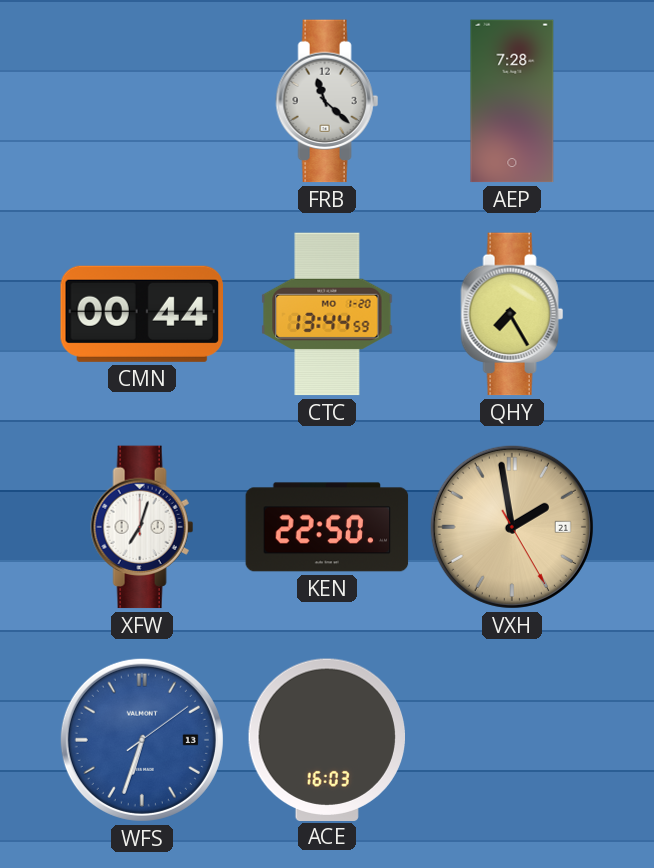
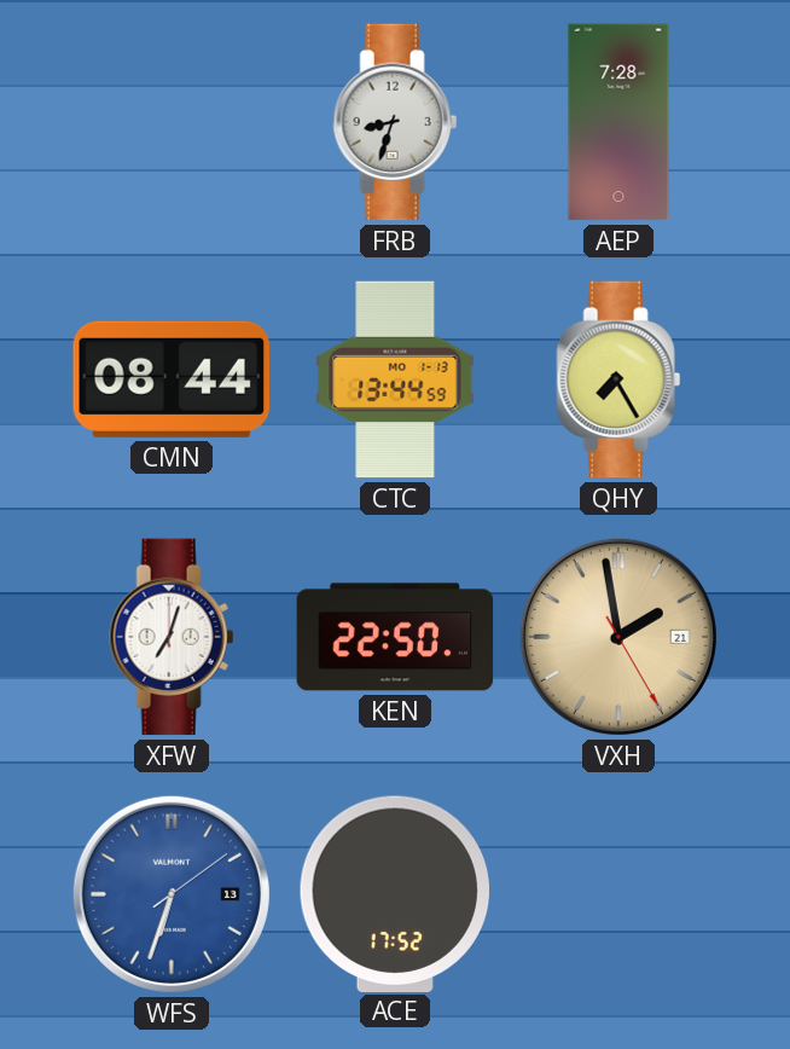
FRB: 11:22 -> 8:33
CMN: 00:44 -> 08:44
CTC date: MO 1-20 -> MO 1-13
ACE: 16:03 -> 17:52
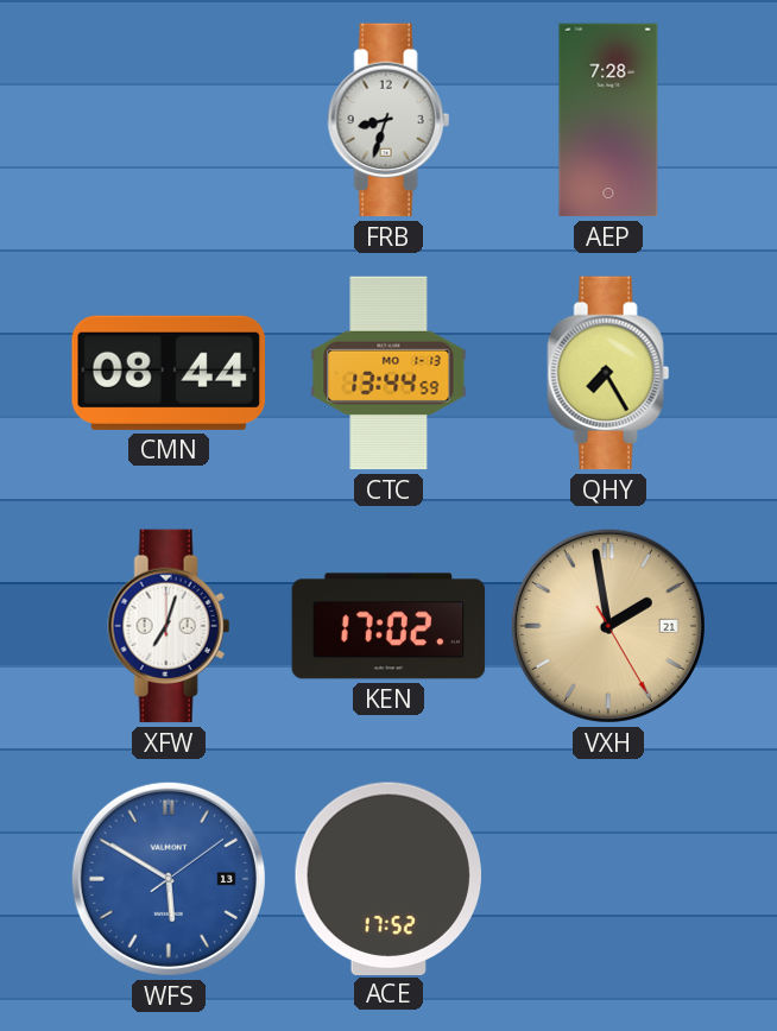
KEN: 22:50 -> 17:02
WFS: 6:33 -> 5:50
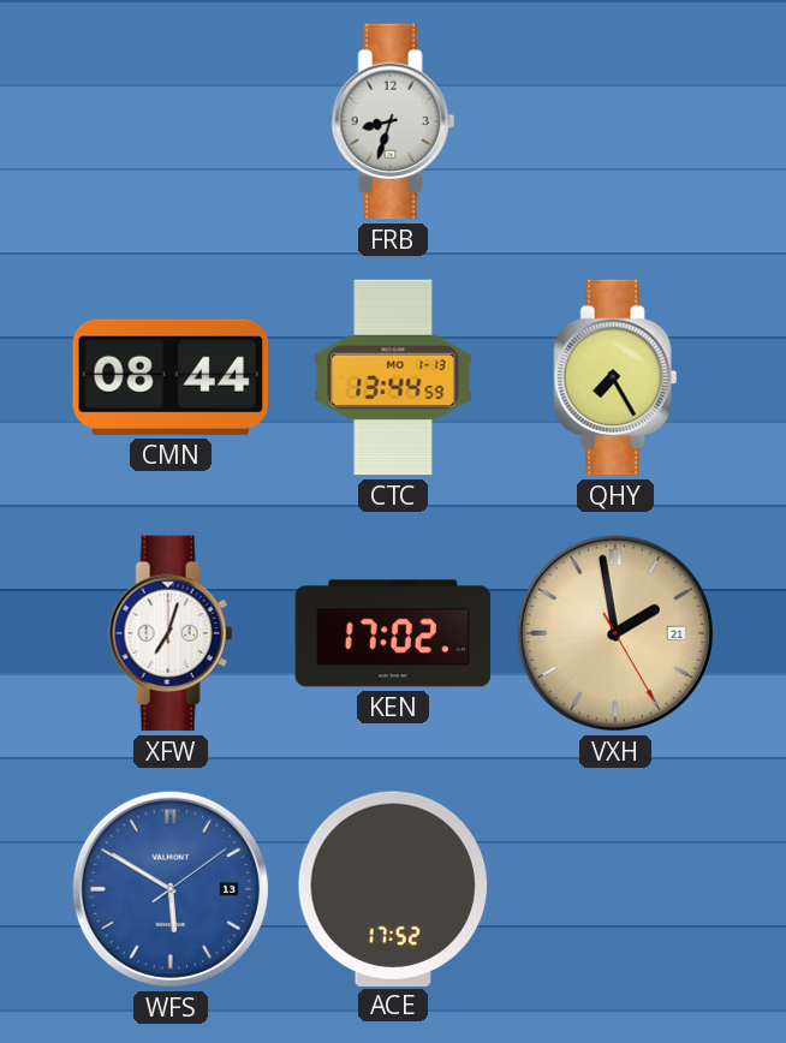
AEP: 7:28 -> none
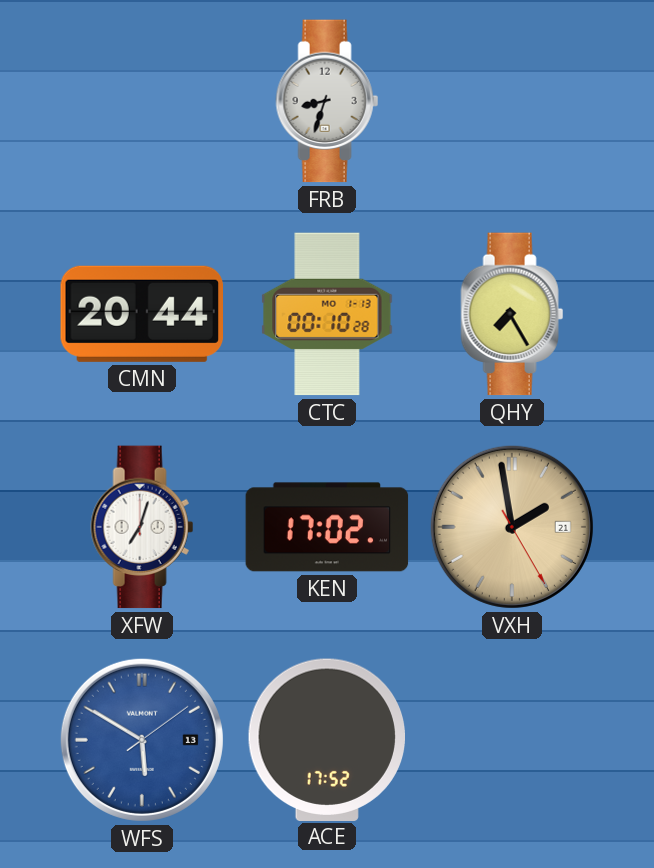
CMN: 08:44 -> 20:44
CTC: 13:44 -> 00:10
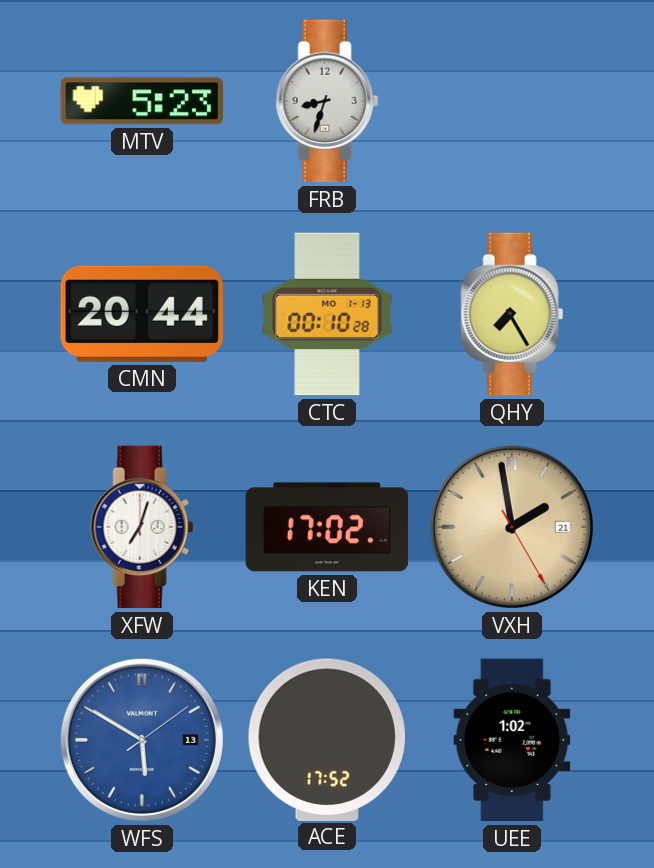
MTV: none -> 5:23
UEE: none -> 1:02
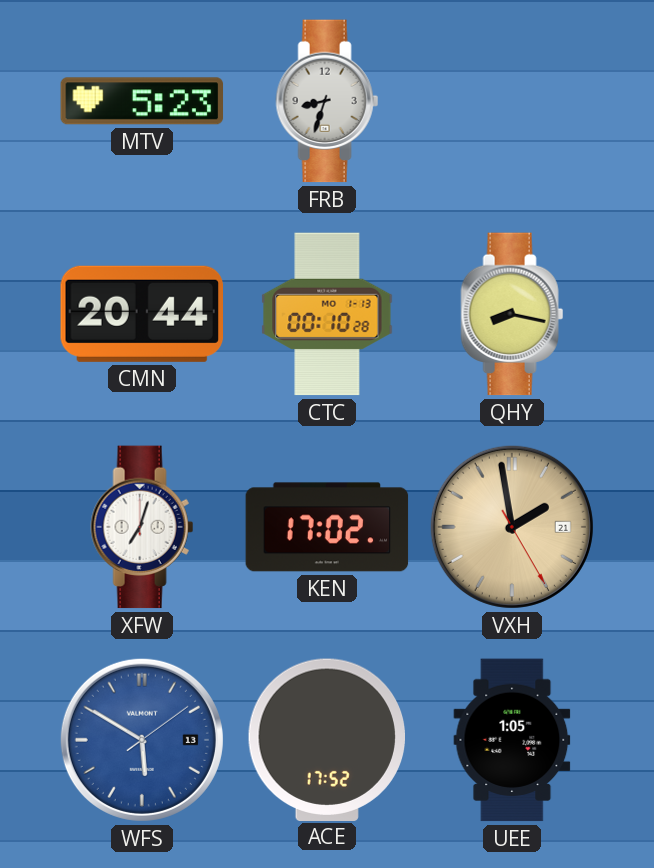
QHY: 7:25 -> 8:17
UEE: 1:02 -> 1:05
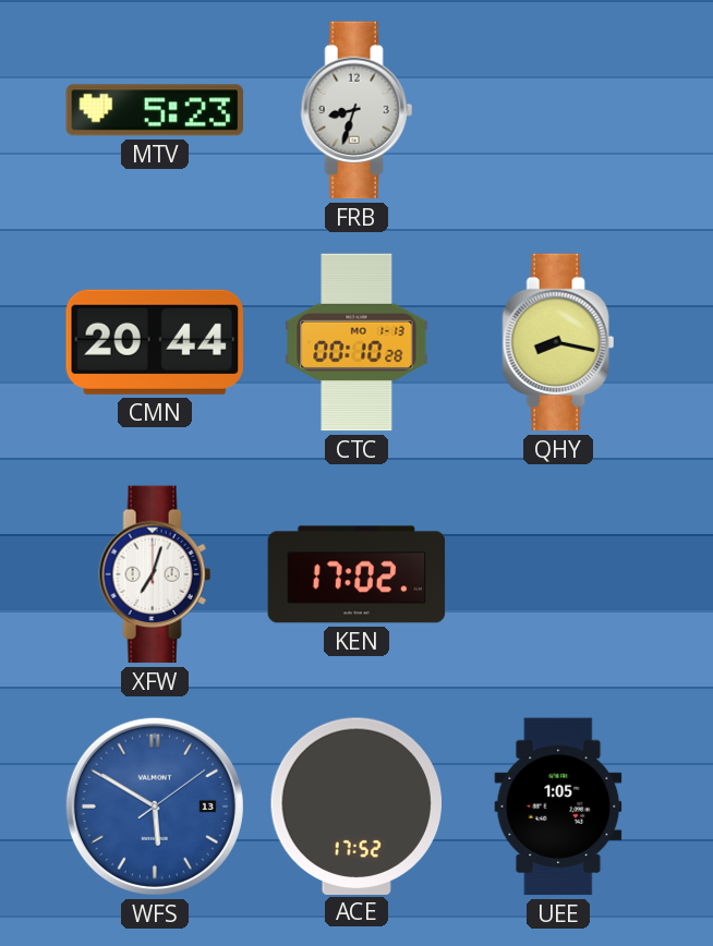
VXH: 1:58 -> none
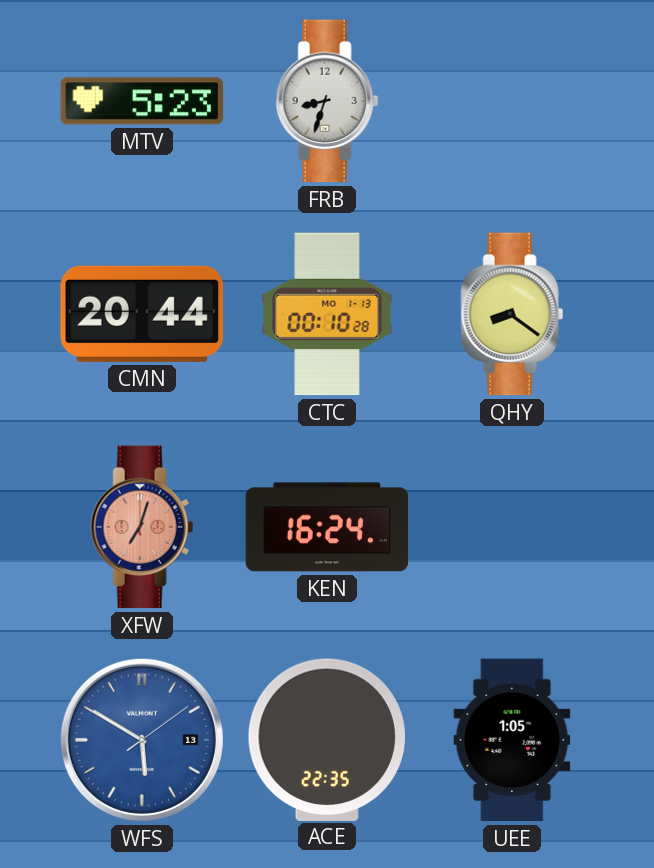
QHY: 8:17 -> 8:21
XFW dial: white -> salmon
KEN: 17:02 -> 16:24
ACE: 17:52 -> 22:35
